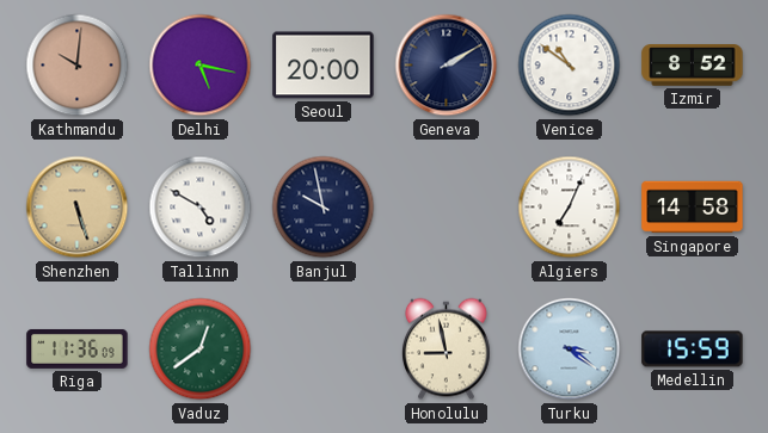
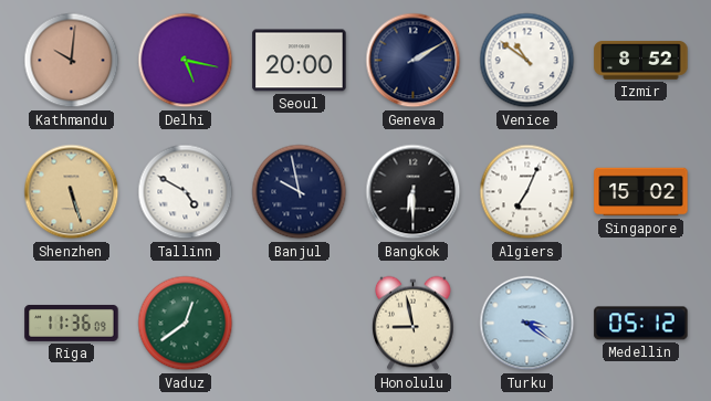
Bangkok: none -> 6:30
Singapore: 14:58 -> 15:02
Medellin: 15:59 -> 05:12
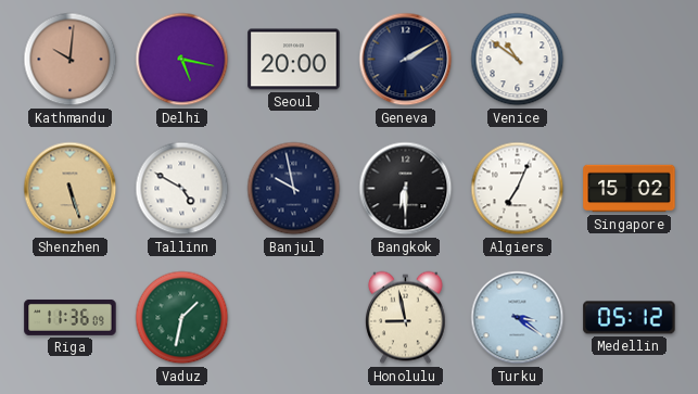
Izmir: 8:52 -> none
Vaduz: 12:39 -> 1:32
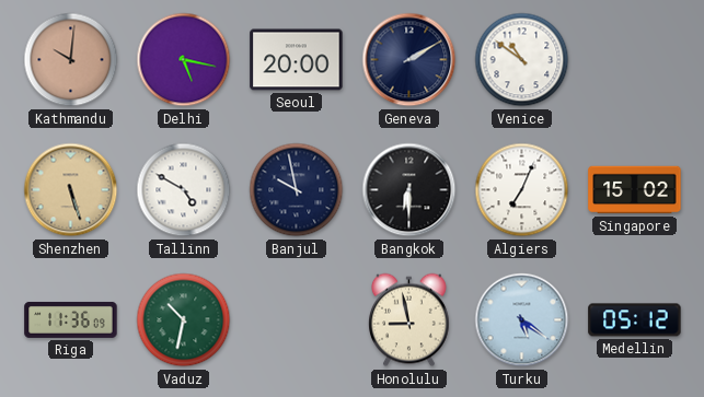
Vaduz: 1:32 -> 10:32
Turku: 3:21 -> 5:21
